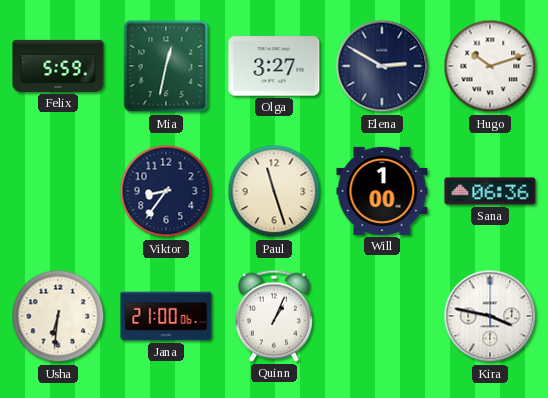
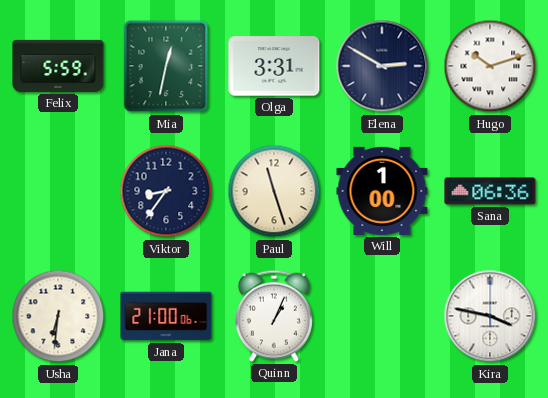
Olga: 3:27 -> 3:31
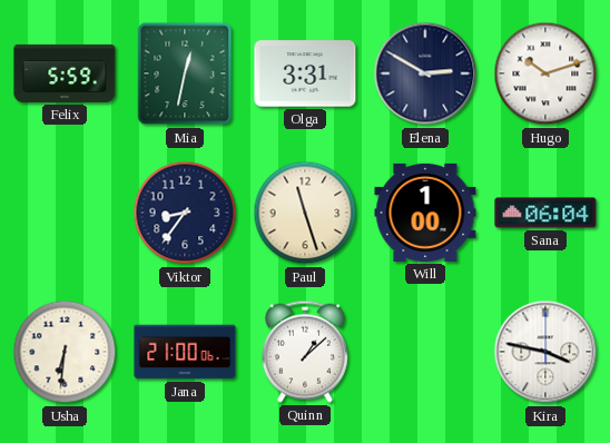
Sana: 06:36 -> 06:04
Quinn: 1:04 -> 1:08
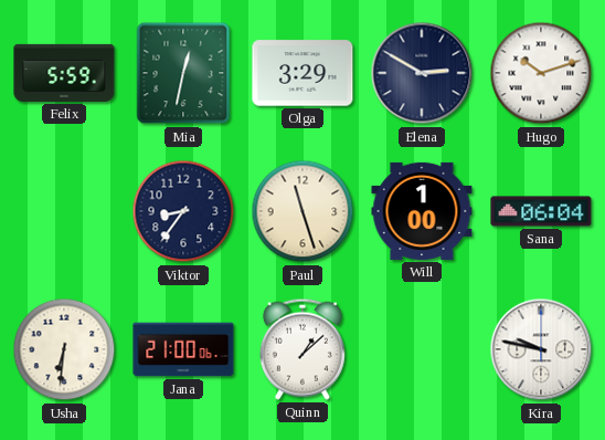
Olga: 3:31 -> 3:29
Kira: 3:47 -> 9:47
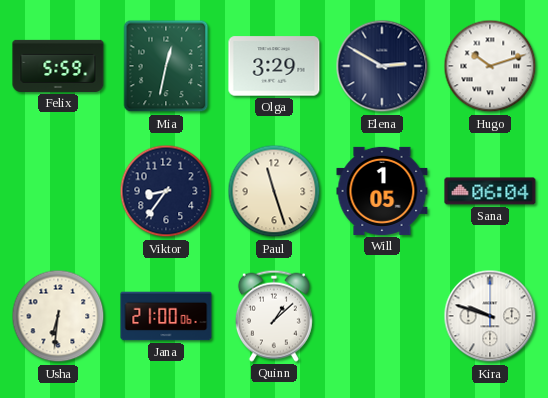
Will: 1:00 -> 1:05
Kira: 9:47 -> 9:48
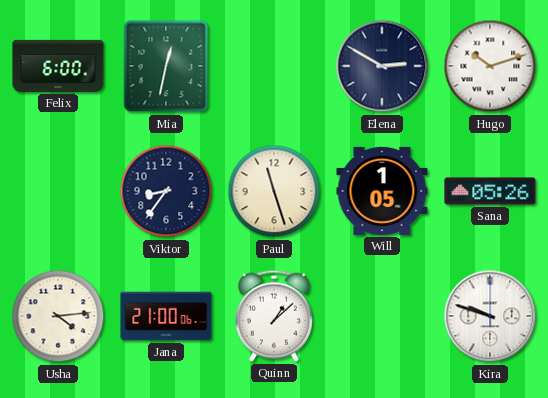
Felix: 5:59 -> 6:00
Olga: 3:29 -> none
Sana: 06:04 -> 05:26
Usha: 6:31 -> 4:14
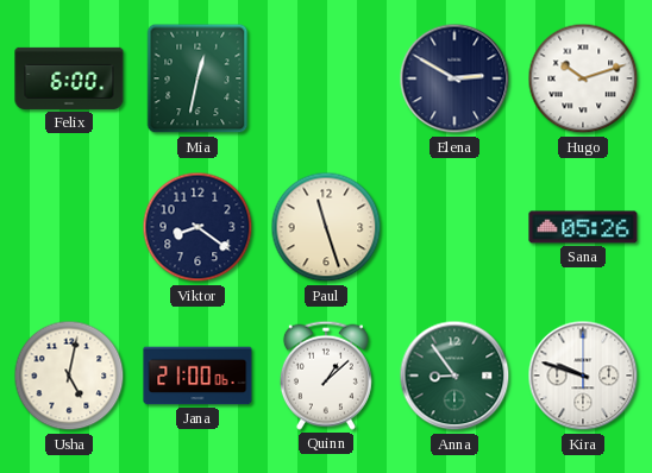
Viktor: 8:36 -> 8:21
Will: 1:05 -> none
Usha: 4:14 -> 5:02
Anna: none -> 8:54
